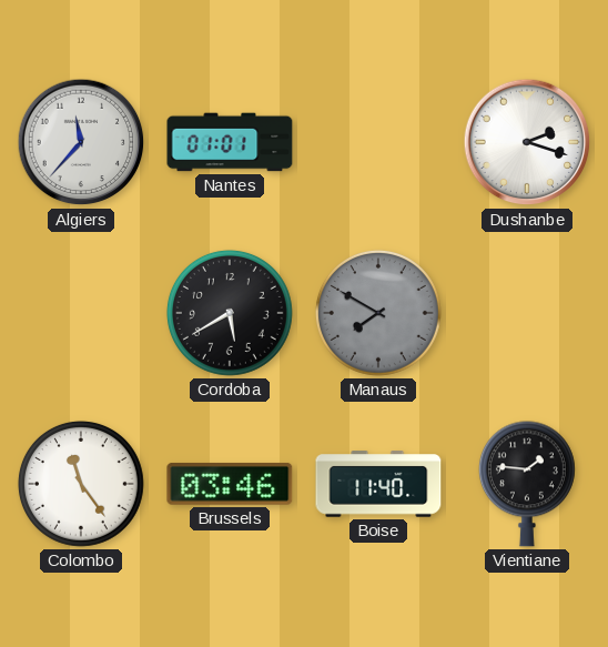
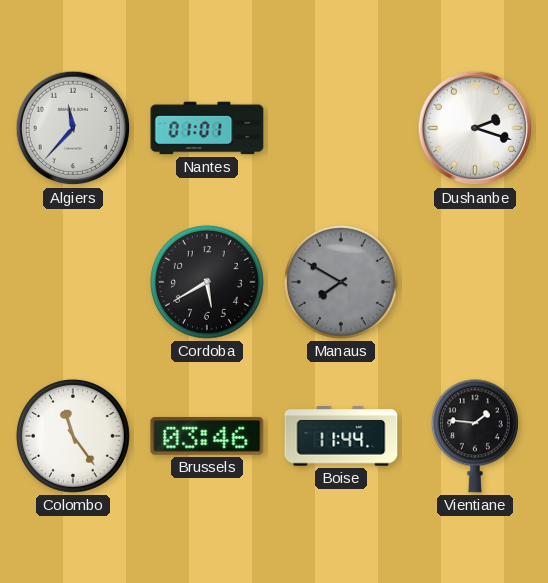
Boise: 11:40 -> 11:44
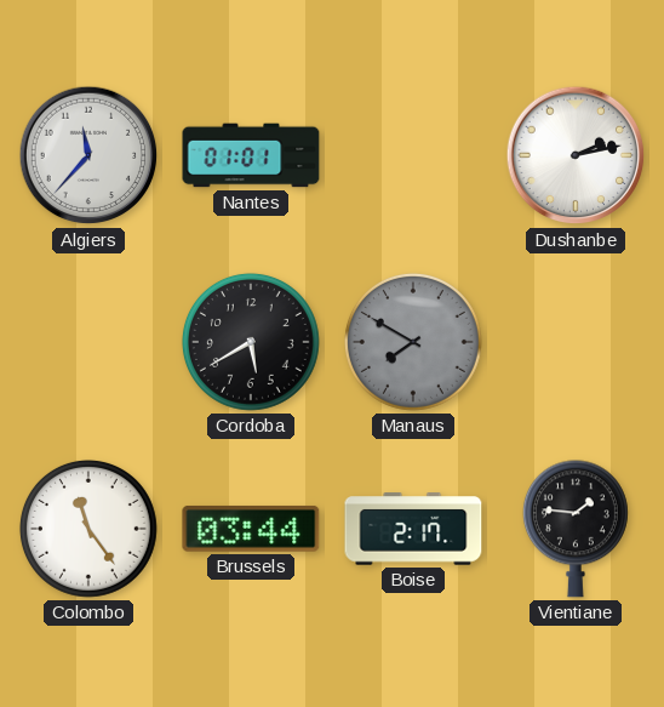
Dushanbe: 2:18 -> 2:13
Brussels: 03:46 -> 03:44
Boise: 11:44 -> 2:17
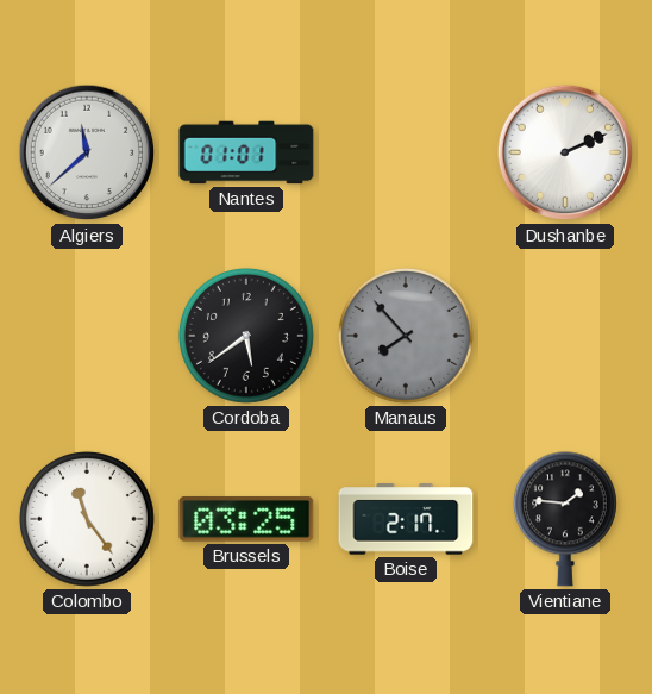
Algiers: 11:37 -> 11:38
Dushanbe: 2:13 -> 2:11
Cordoba: 5:40 -> 5:39
Manaus: 7:50 -> 7:53
Brussels: 03:44 -> 03:25
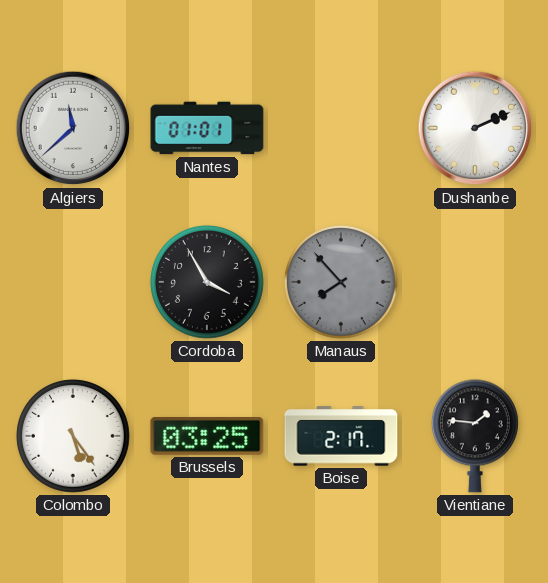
Cordoba: 5:39 -> 3:55
Colombo: 11:24 -> 5:24
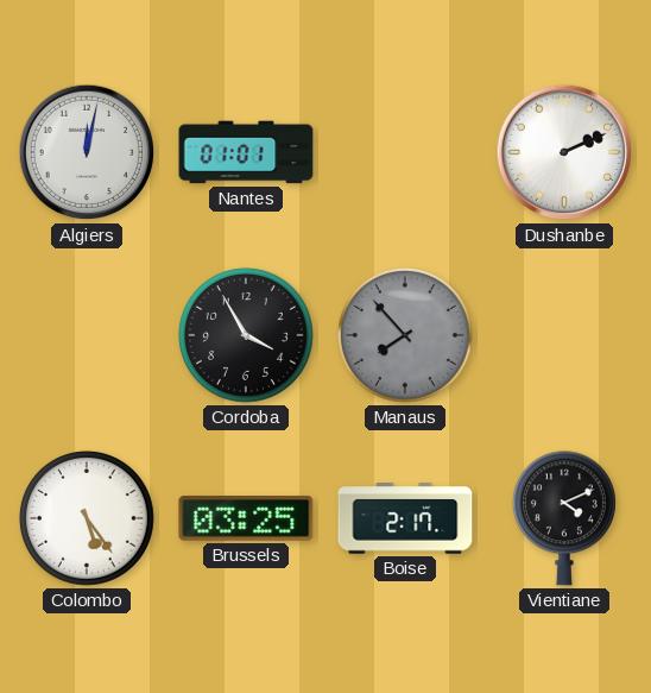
Algiers: 11:38 -> 12:02
Vientiane: 1:46 -> 4:11
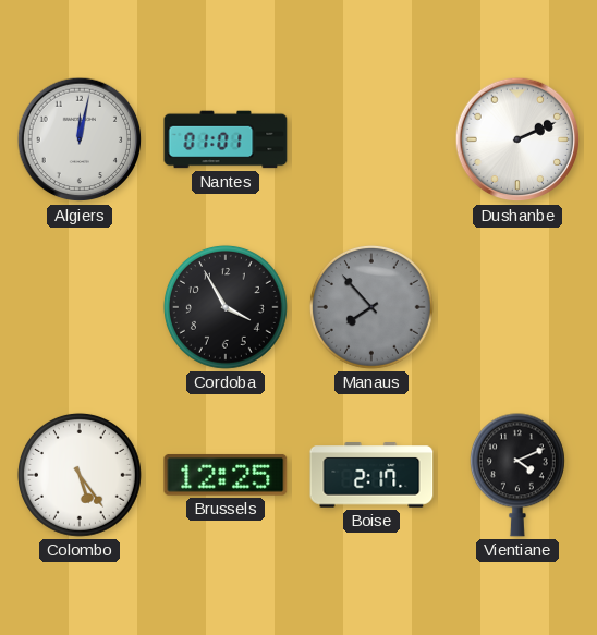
Brussels: 03:25 -> 12:25
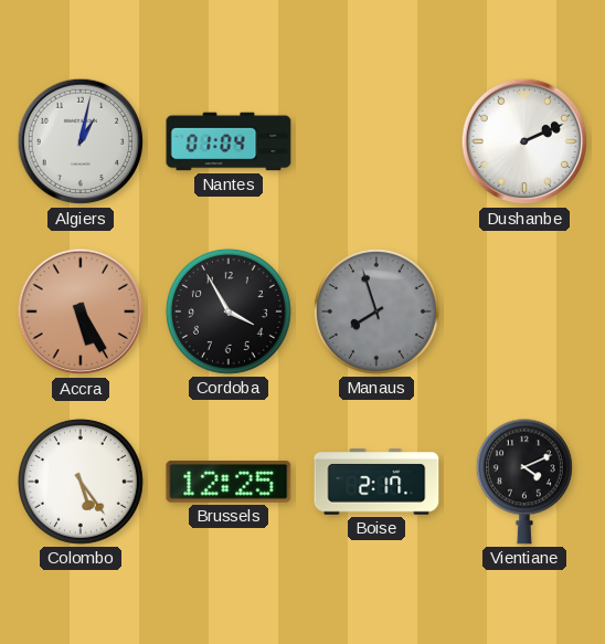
Algiers: 12:02 -> 1:02
Nantes: 01:01 -> 01:04
Accra: none -> 5:25
Manaus: 7:53 -> 7:57
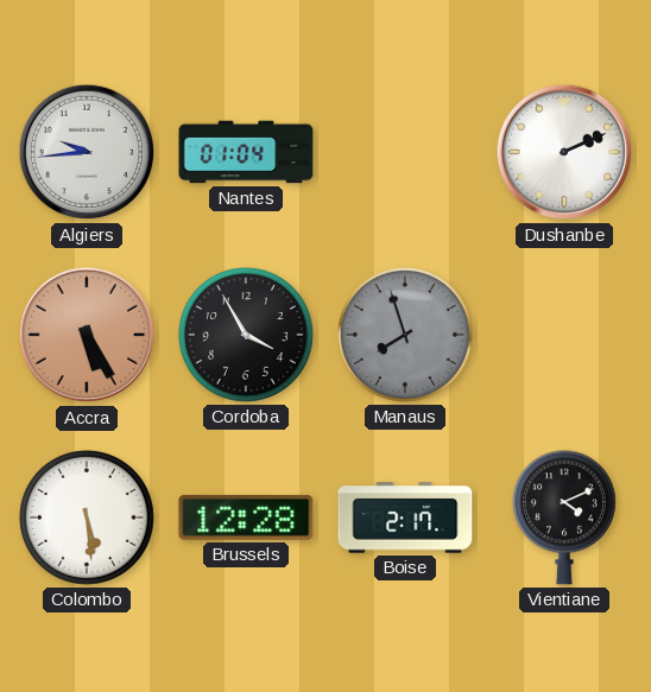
Algiers: 1:02 -> 9:44
Colombo: 5:24 -> 5:29
Brussels: 12:25 -> 12:28
